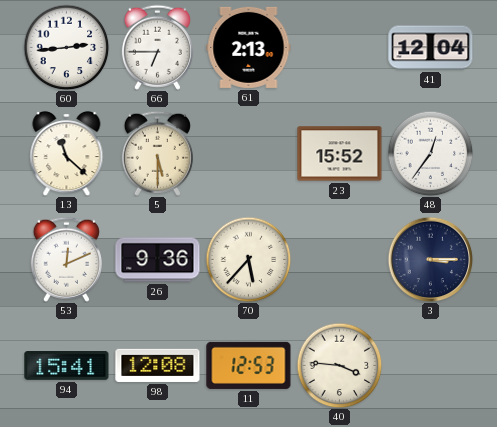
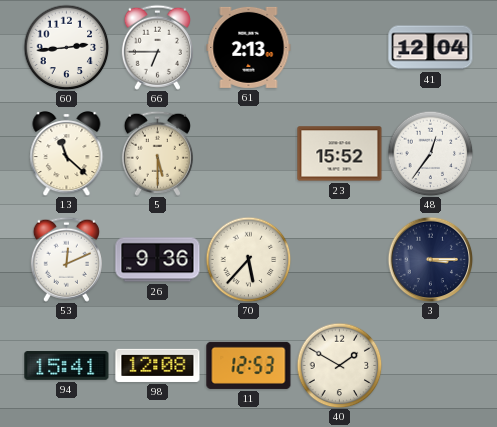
40: 3:46 -> 1:50
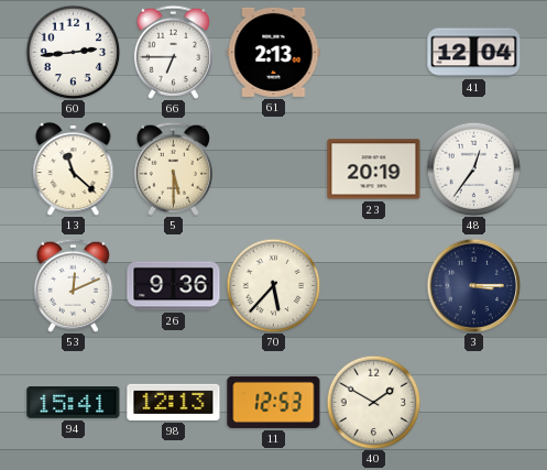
23: 15:52 -> 20:19
98: 12:08 -> 12:13
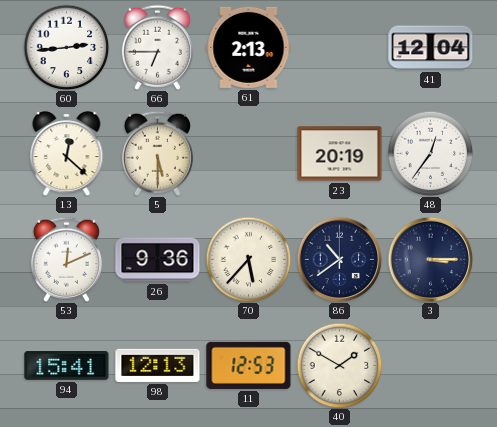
13: 11:22 -> 12:22
86: none -> 10:39
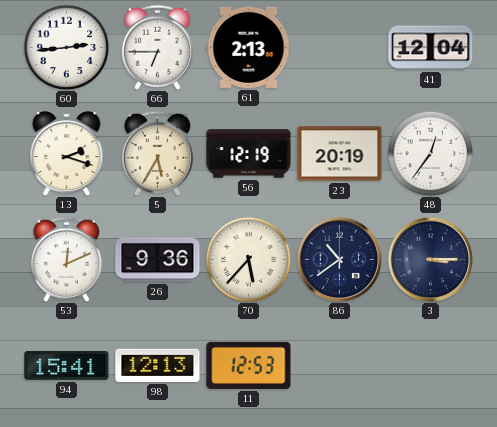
13: 12:22 -> 2:18
5: 5:30 -> 5:35
56: none -> 12:19
40: 1:50 -> none
